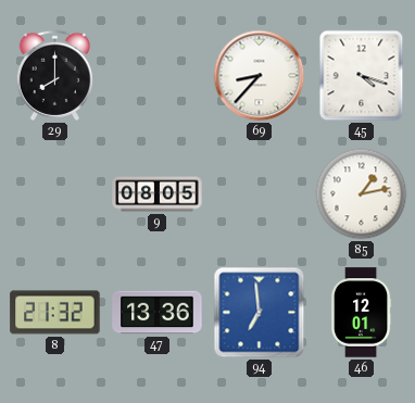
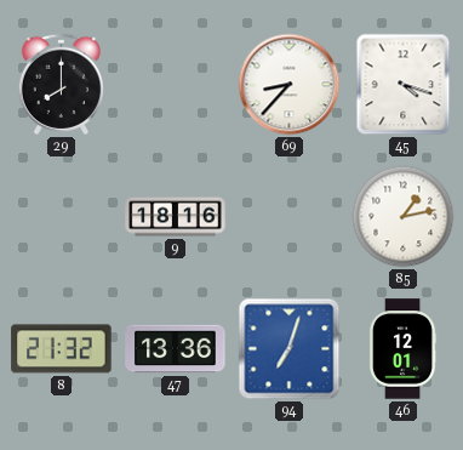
9: 08:05 -> 18:16
94: 6:59 -> 7:03
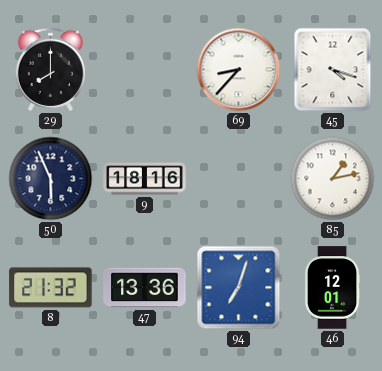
50: none -> 5:56
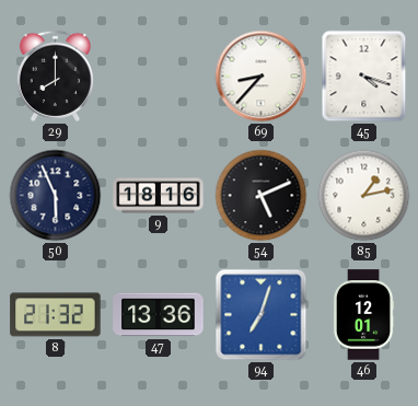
54: none -> 5:11
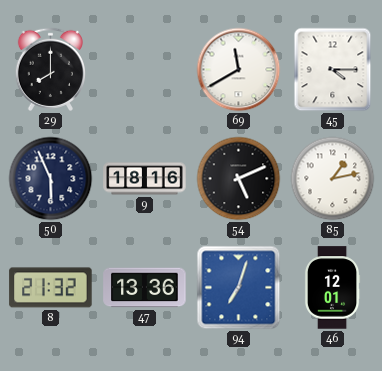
69: 8:37 -> 11:40
45: 4:18 -> 4:15
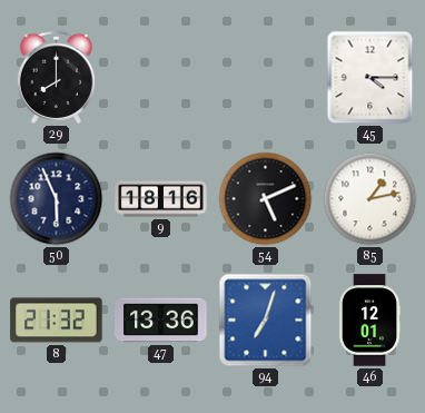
69: 11:40 -> none
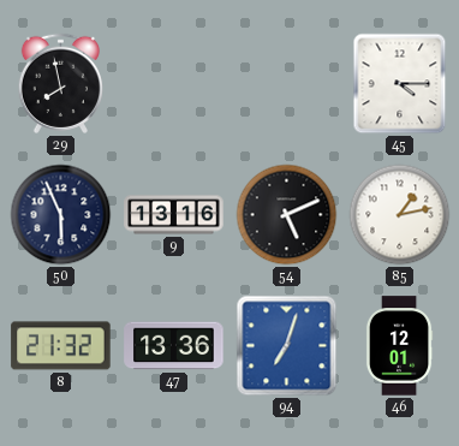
29: 8:00 -> 7:58
9: 18:16 -> 13:16
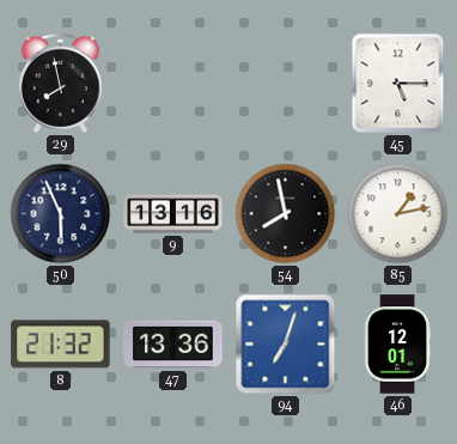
45: 4:15 -> 5:15
54: 5:11 -> 7:58
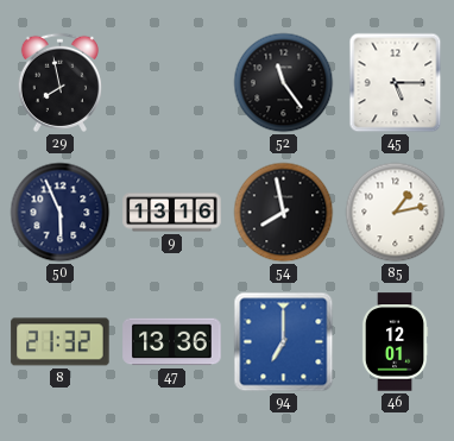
52: none -> 11:24
94: 7:03 -> 7:00
